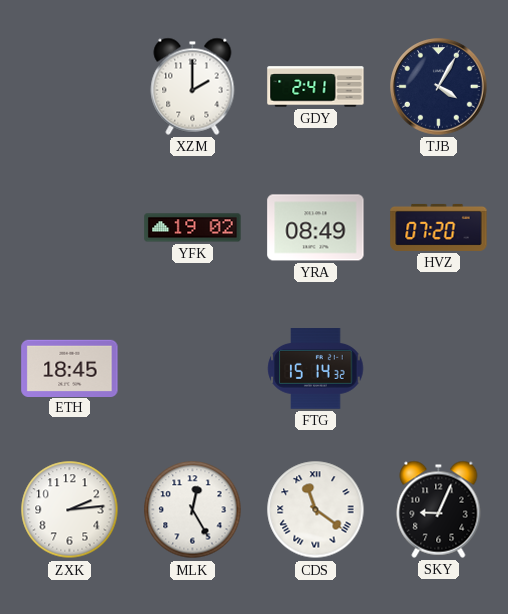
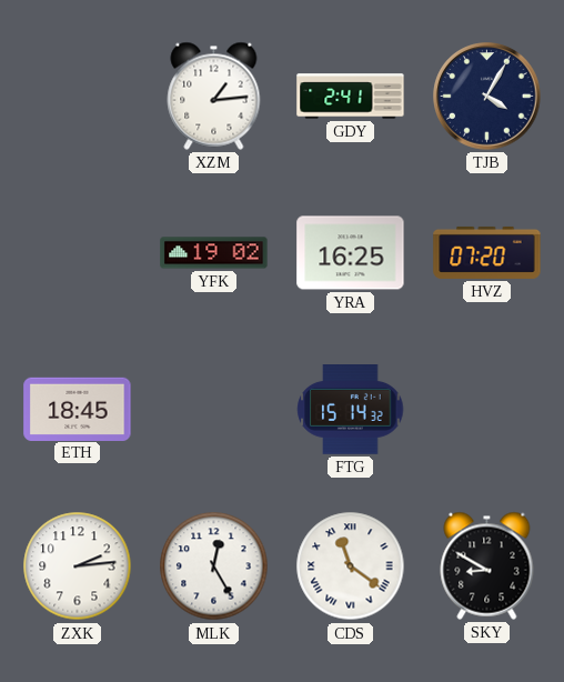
XZM: 2:00 -> 1:14
YRA: 08:49 -> 16:25
SKY: 9:04 -> 8:50
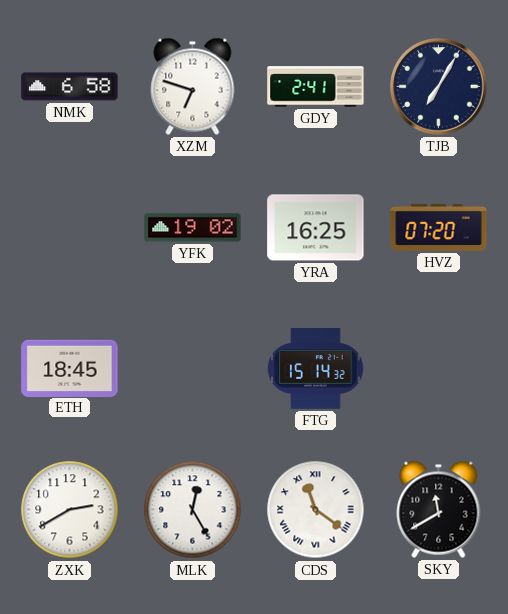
NMK: none -> 6:58
XZM: 1:14 -> 6:48
TJB: 4:05 -> 7:05
ZXK: 2:14 -> 2:40
SKY: 8:50 -> 11:40
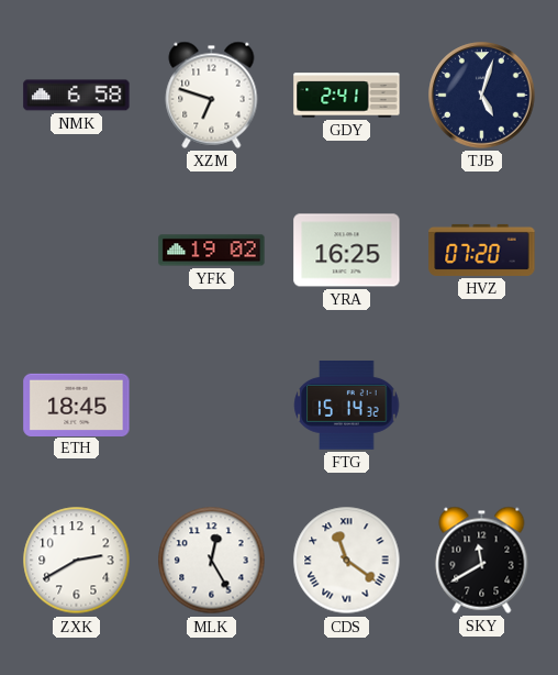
TJB: 7:05 -> 5:03
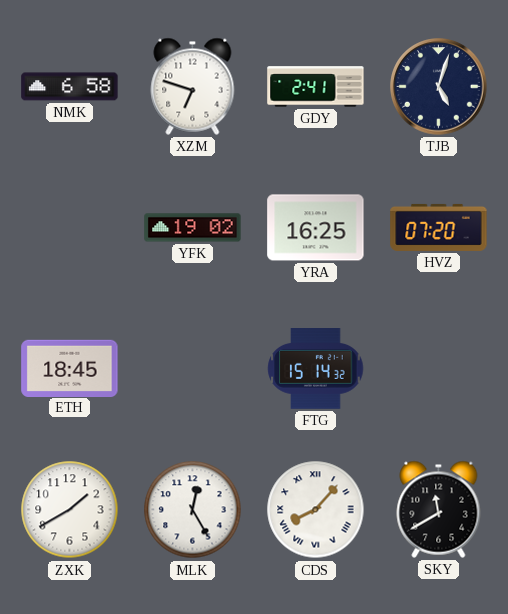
ZXK: 2:40 -> 1:40
CDS: 11:21 -> 8:07
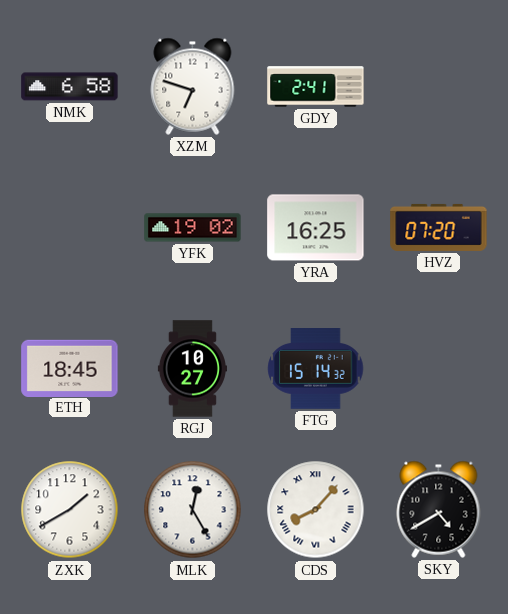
TJB: 5:03 -> none
RGJ: none -> 10:27
SKY: 11:40 -> 4:40
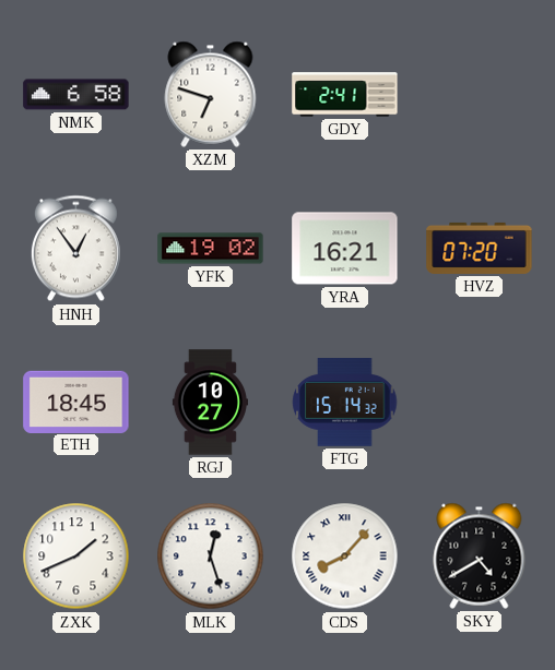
HNH: none -> 12:54
YRA: 16:25 -> 16:21
ZXK: 1:40 -> 1:41
MLK: 12:25 -> 12:27
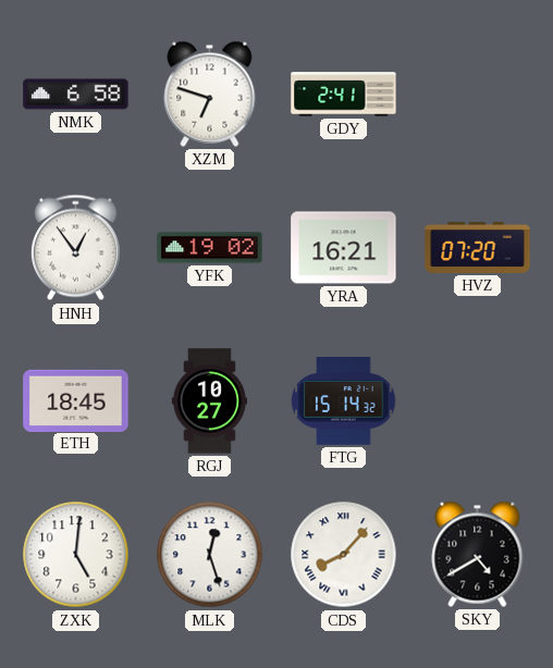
ZXK: 1:41 -> 5:01
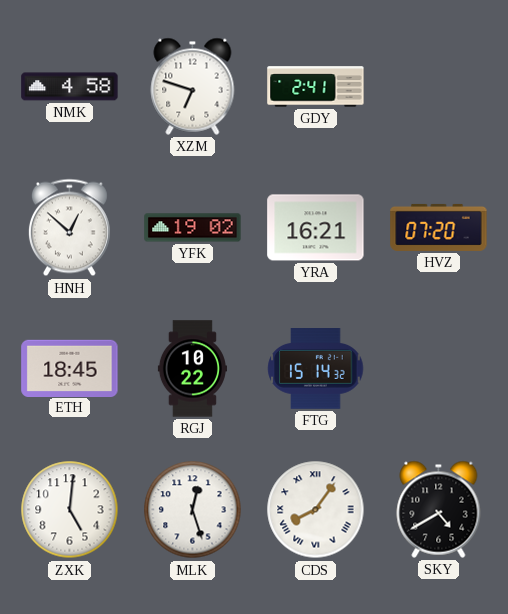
NMK: 6:58 -> 4:58
HNH: 12:54 -> 12:52
RGJ: 10:27 -> 10:22
CDS: 8:07 -> 8:06
